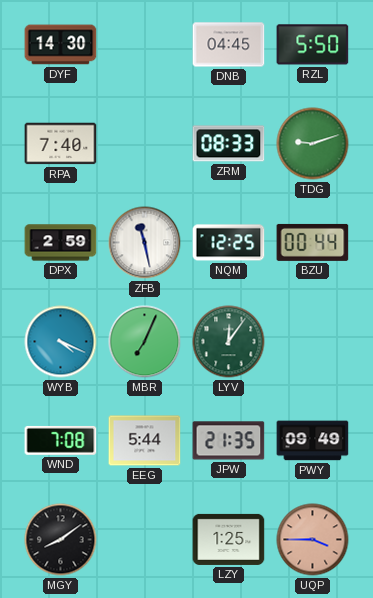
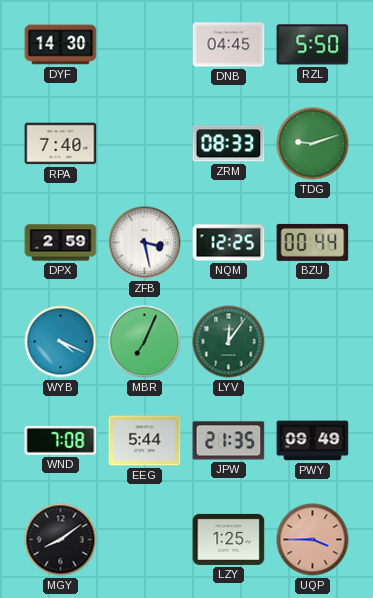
ZFB: 11:28 -> 3:28
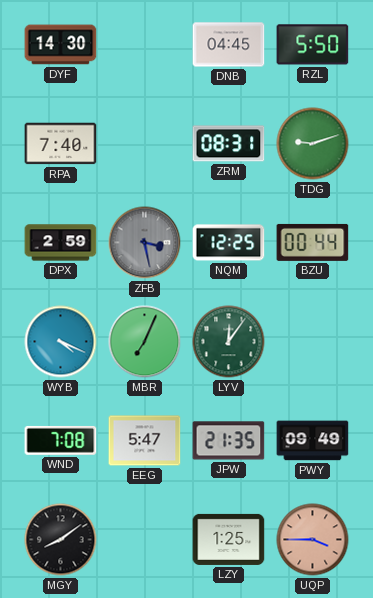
ZRM: 08:33 -> 08:31
ZFB dial: white -> grey
EEG: 5:44 -> 5:47
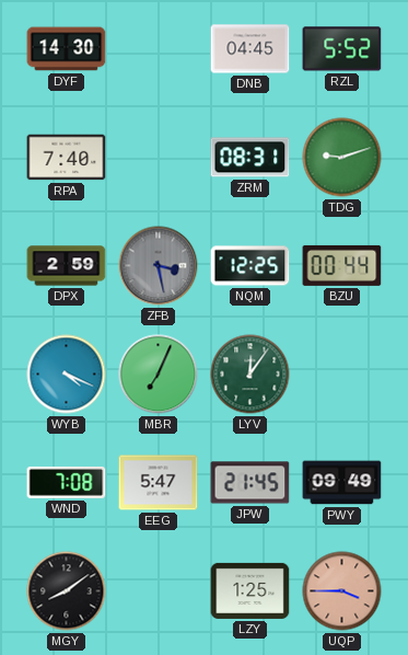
RZL: 5:50 -> 5:52
JPW: 21:35 -> 21:45
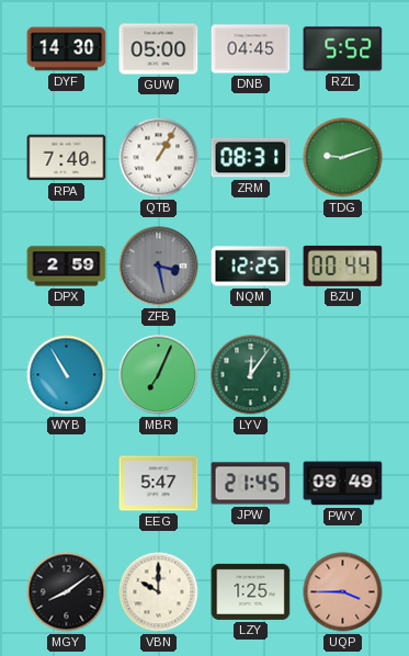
GUW: none -> 05:00
QTB: none -> 1:05
WYB: 4:19 -> 10:55
WND: 7:08 -> none
VBN: none -> 10:00
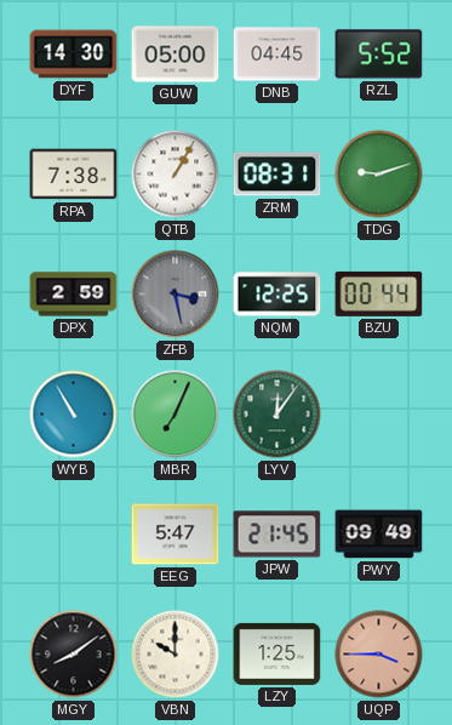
RPA: 7:40 -> 7:38
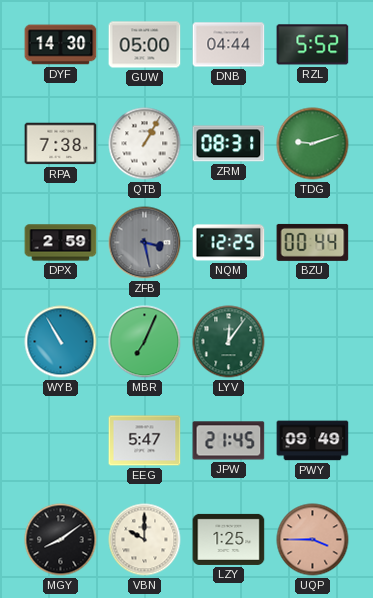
DNB: 04:45 -> 04:44
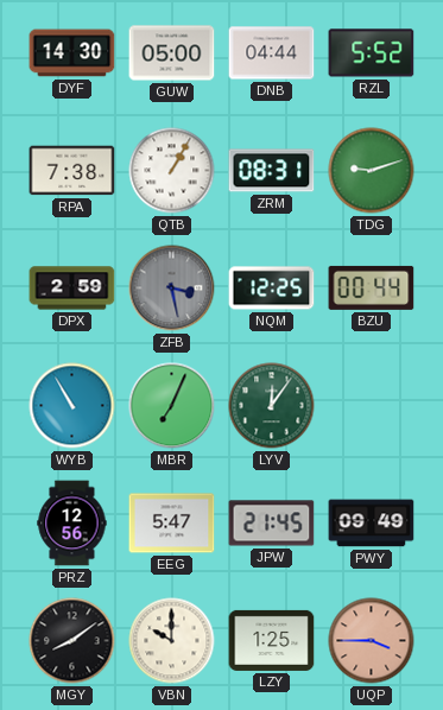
PRZ: none -> 12:56
